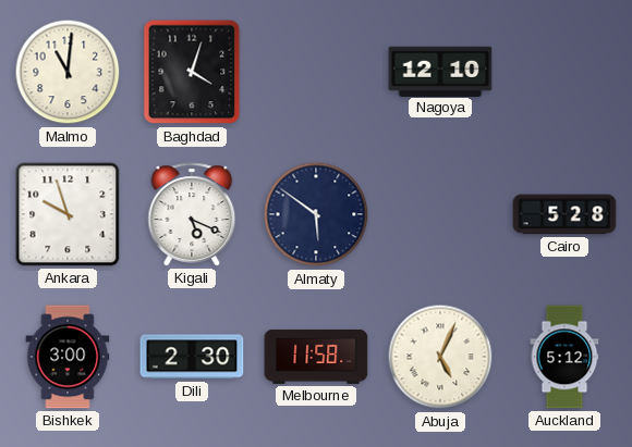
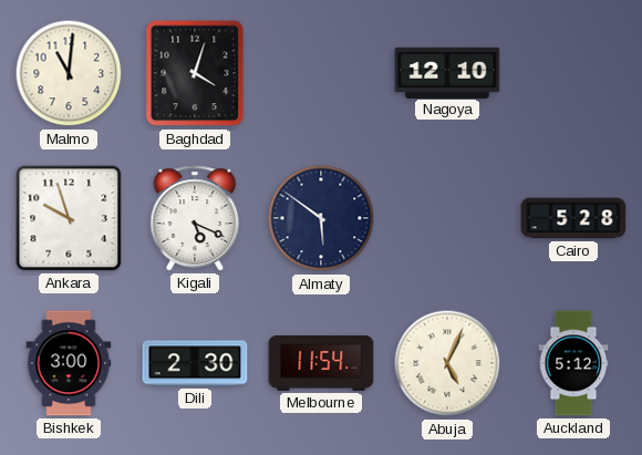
Melbourne: 11:58 -> 11:54
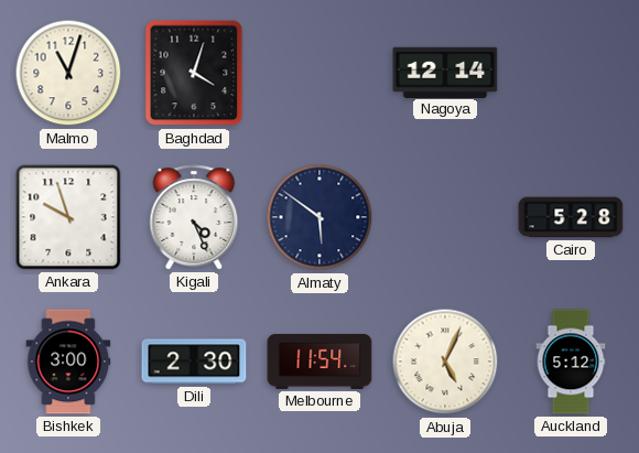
Malmo: 11:01 -> 11:03
Nagoya: 12:10 -> 12:14
Kigali: 5:19 -> 4:26
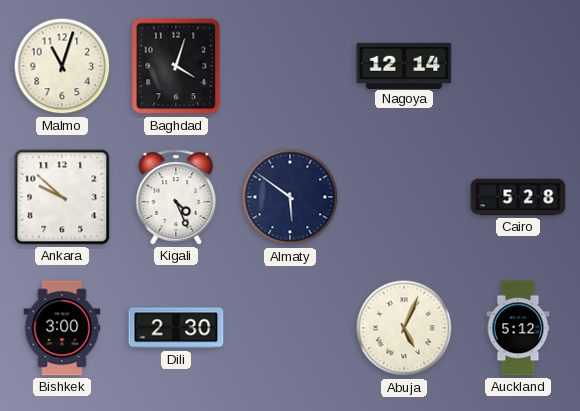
Ankara: 9:57 -> 9:52
Melbourne: 11:54 -> none
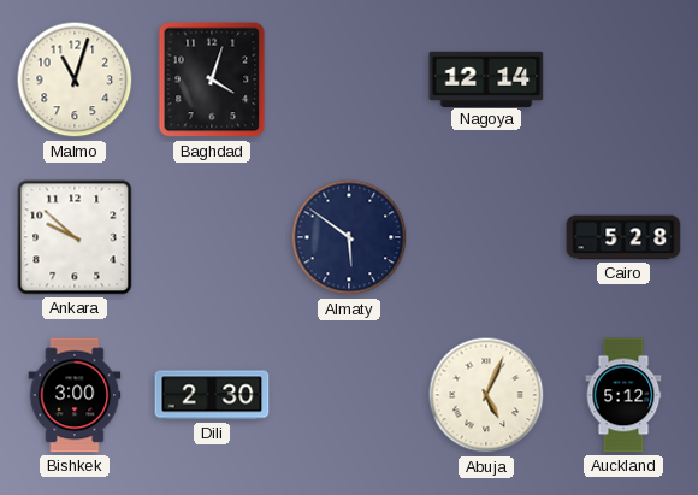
Kigali: 4:26 -> none
